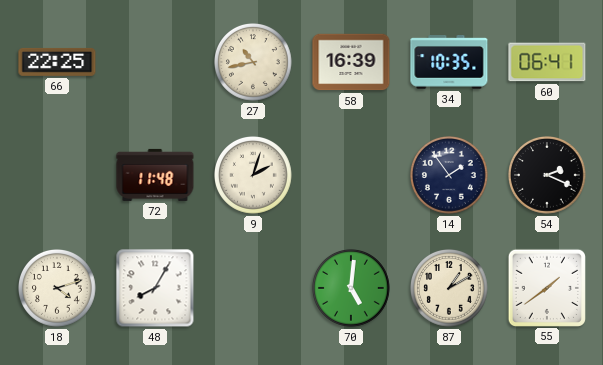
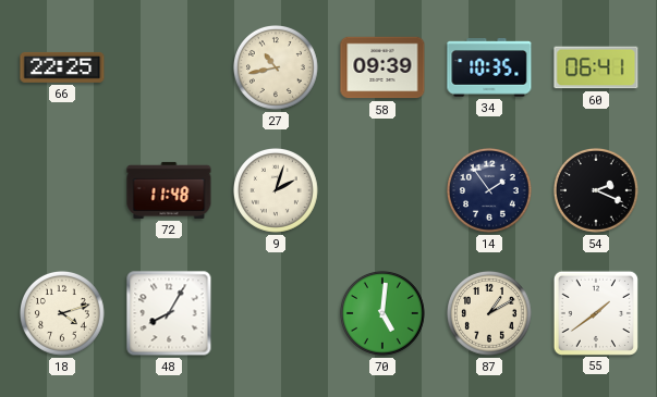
58: 16:39 -> 09:39
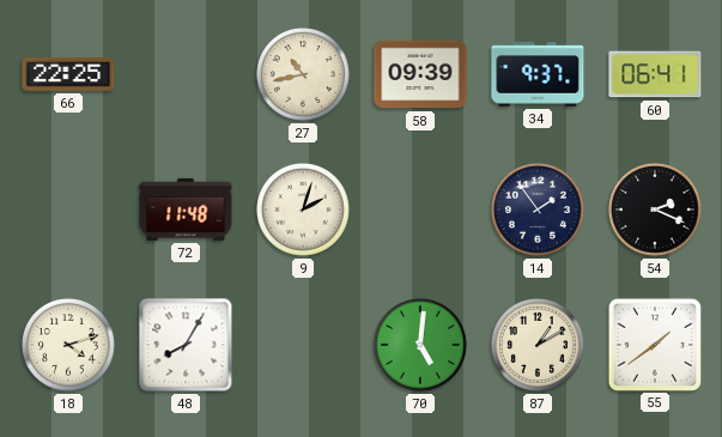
34: 10:35 -> 9:37
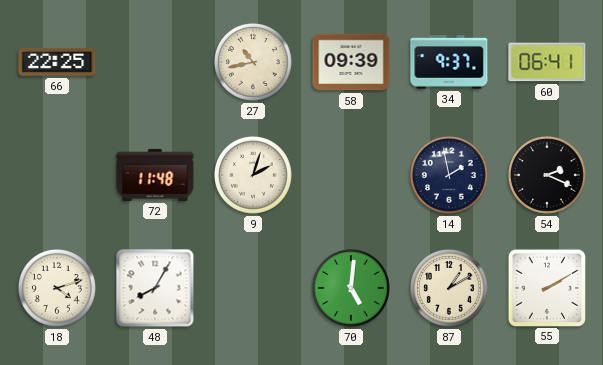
14: 1:54 -> 1:58
55: 1:39 -> 2:10
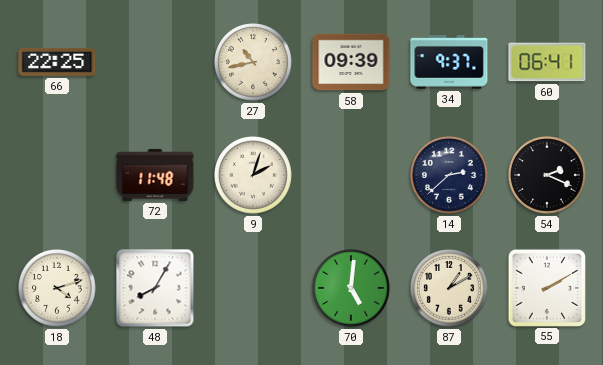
14: 1:58 -> 2:38
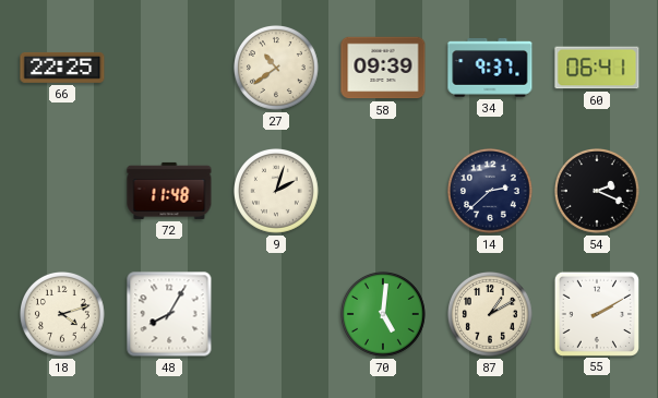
27: 10:43 -> 10:39
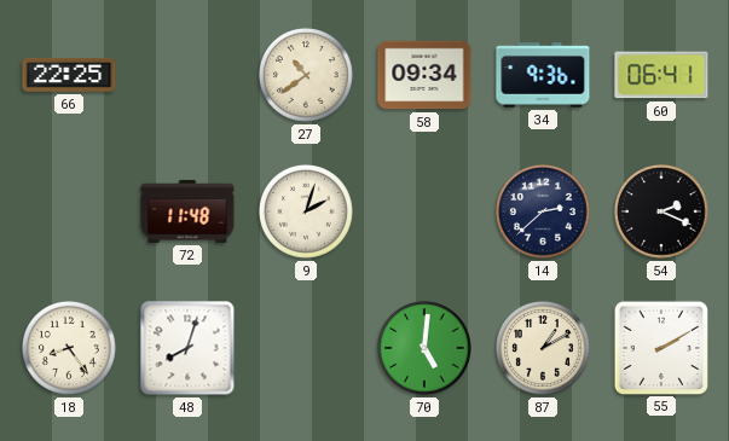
58: 09:39 -> 09:34
34: 9:37 -> 9:36
18: 4:12 -> 8:24
48: 8:05 -> 8:03
